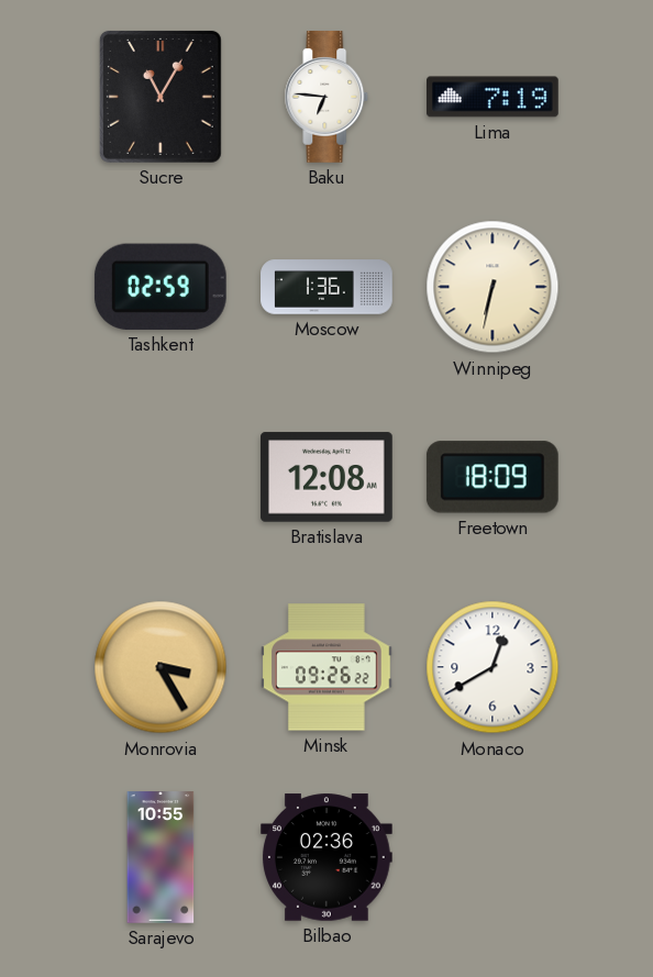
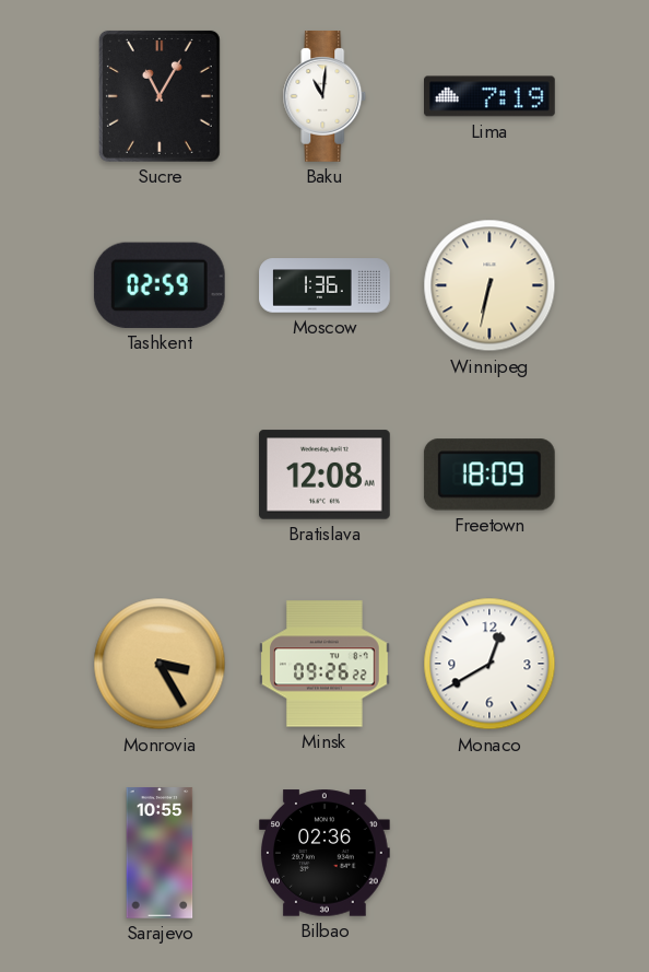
Baku: 6:46 -> 11:01
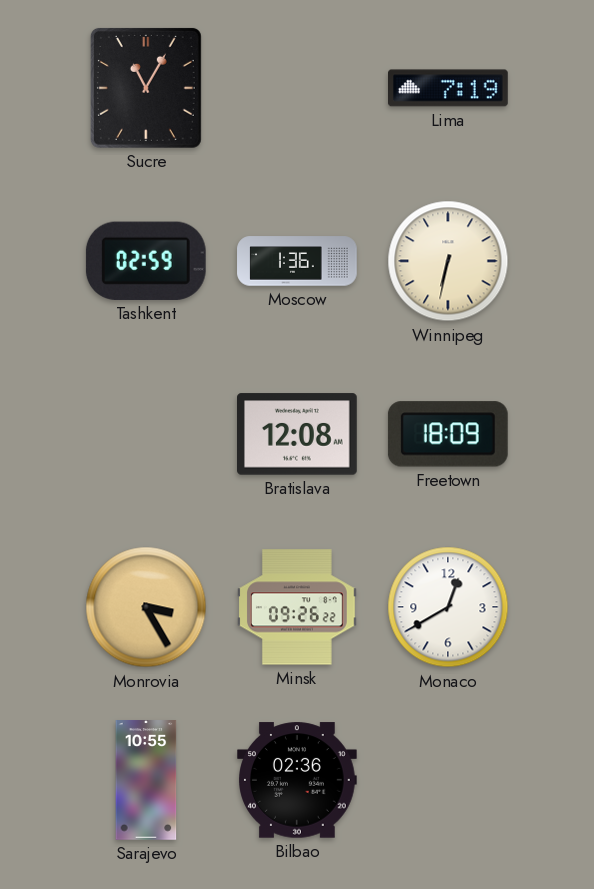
Baku: 11:01 -> none
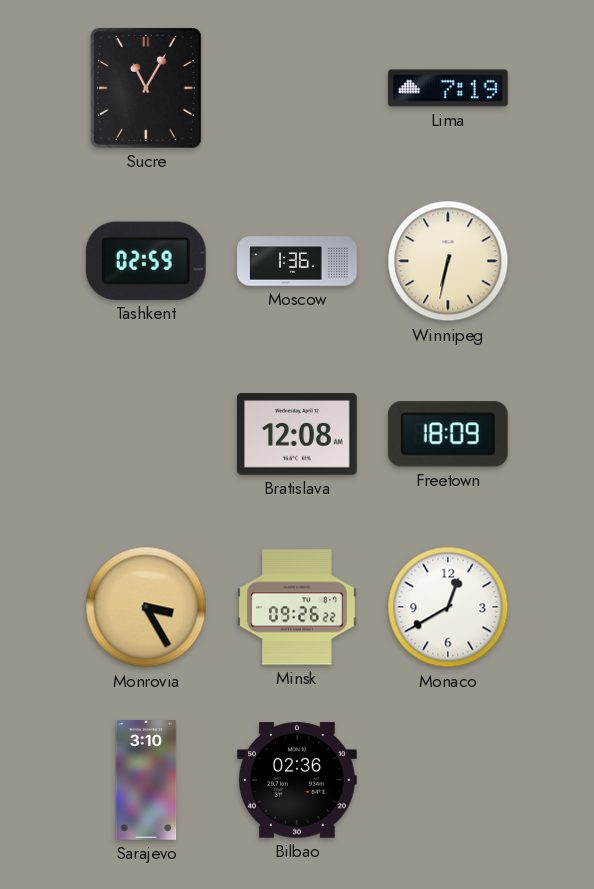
Sarajevo: 10:55 -> 3:10
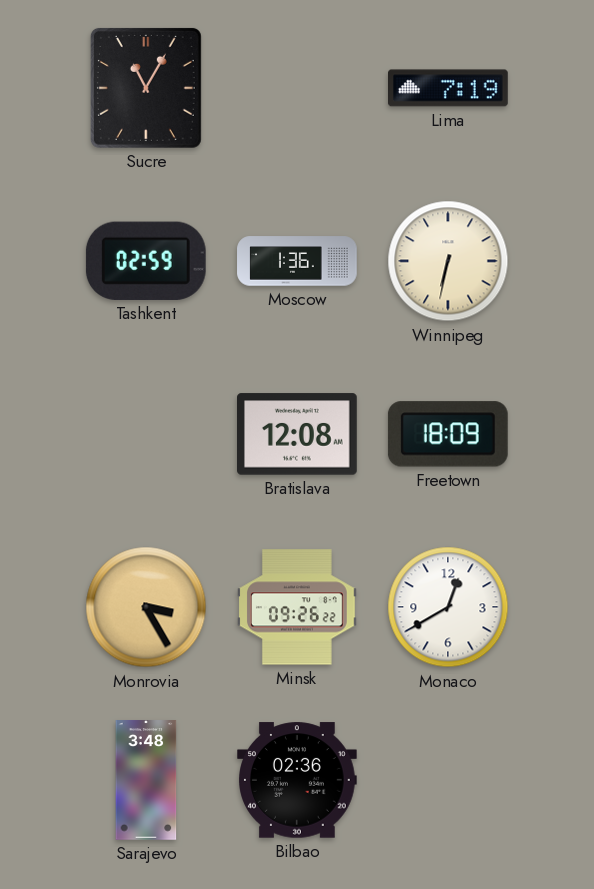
Sarajevo: 3:10 -> 3:48
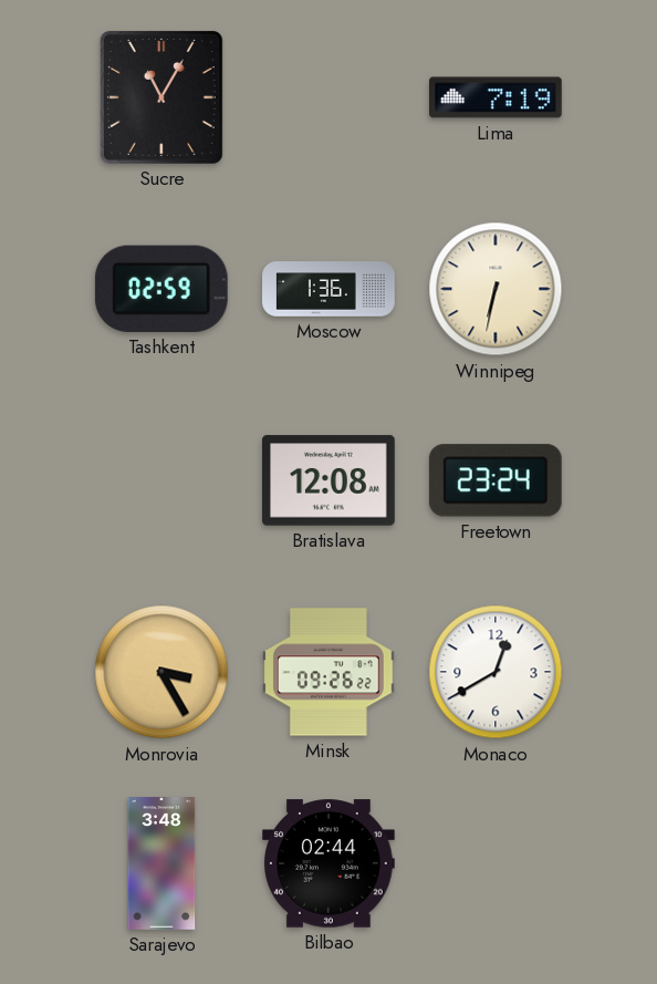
Freetown: 18:09 -> 23:24
Bilbao: 02:36 -> 02:44
